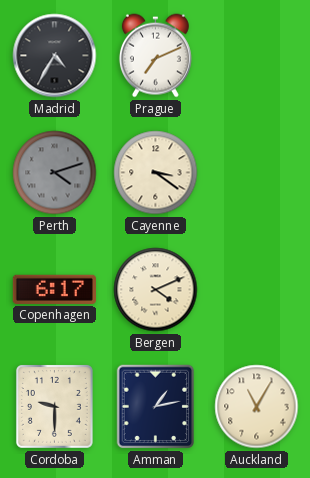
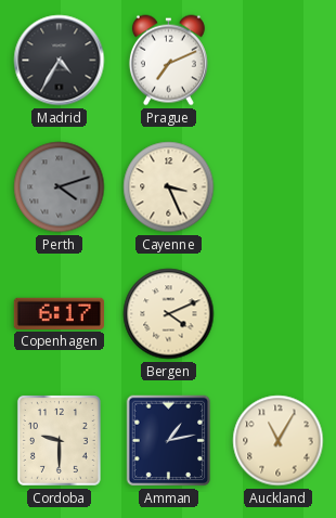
Cayenne: 3:21 -> 3:26
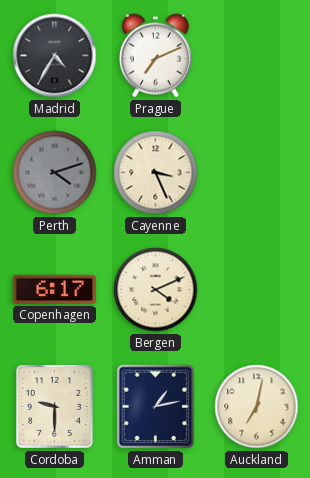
Auckland: 11:05 -> 7:02
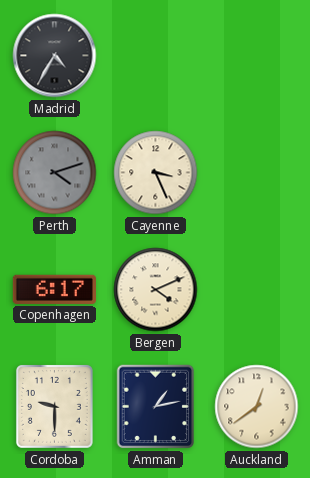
Prague: 7:11 -> none
Auckland: 7:02 -> 12:39
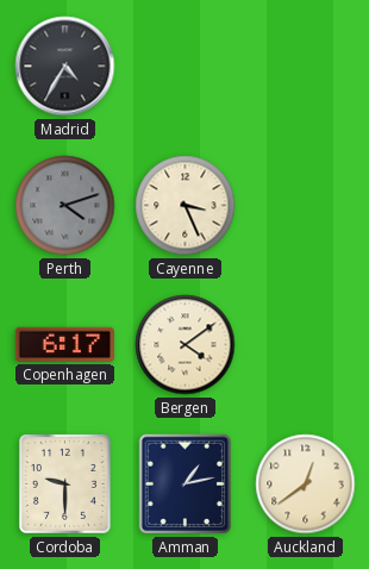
Bergen: 4:11 -> 4:09
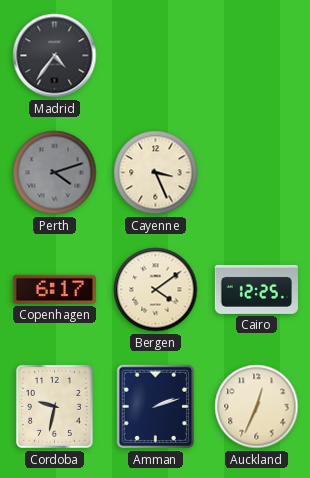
Madrid: 4:35 -> 4:36
Cairo: none -> 12:25
Cordoba: 9:30 -> 9:32
Amman: 1:13 -> 2:12
Auckland: 12:39 -> 12:34
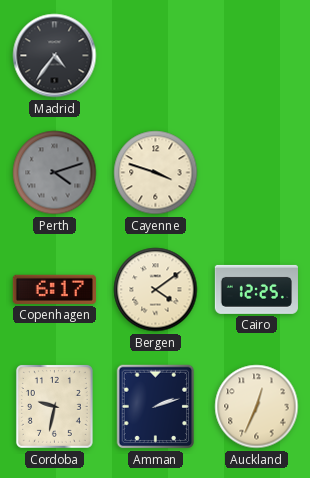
Cayenne: 3:26 -> 3:48
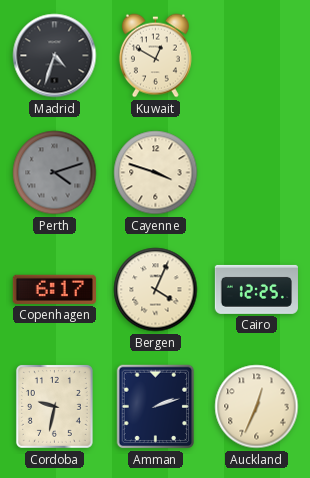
Madrid: 4:36 -> 4:33
Kuwait: none -> 12:50
Bergen: 4:09 -> 4:04
